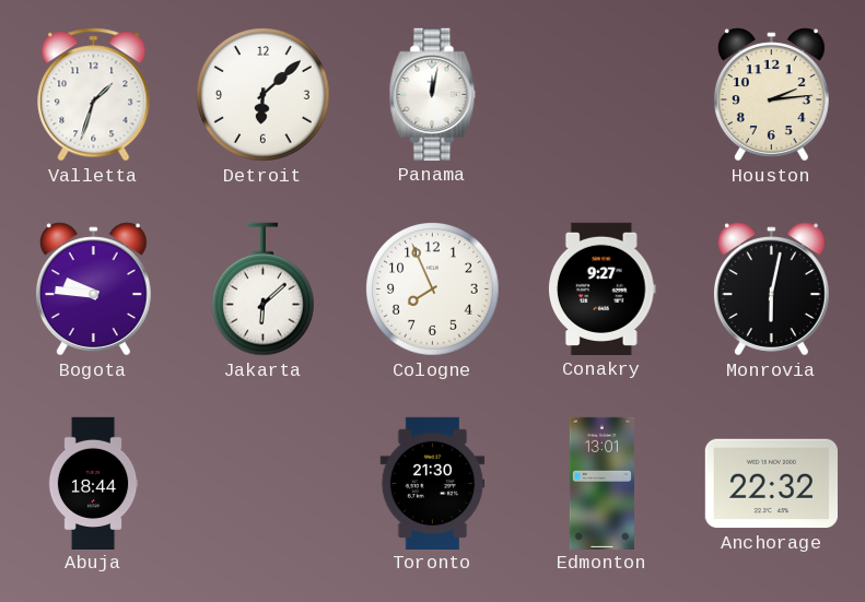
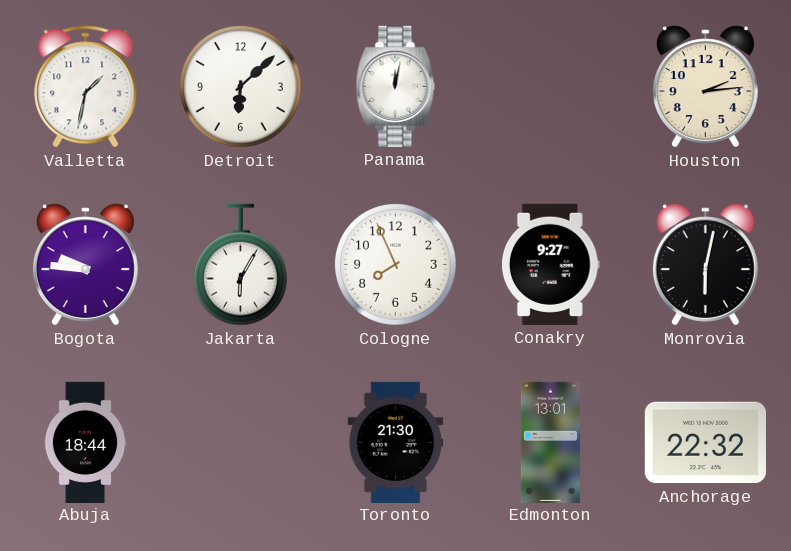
Valletta: 1:33 -> 1:32
Jakarta: 6:08 -> 6:05
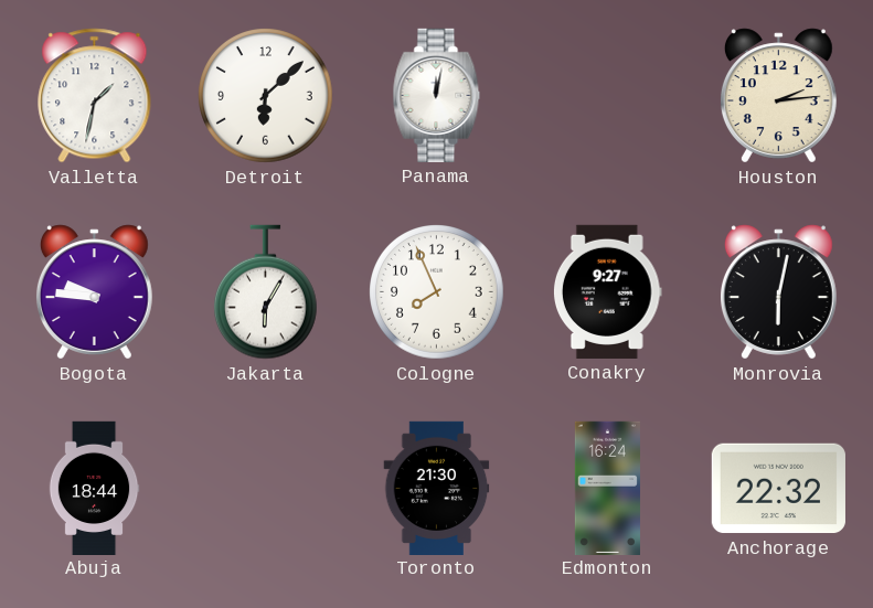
Edmonton: 13:01 -> 16:24
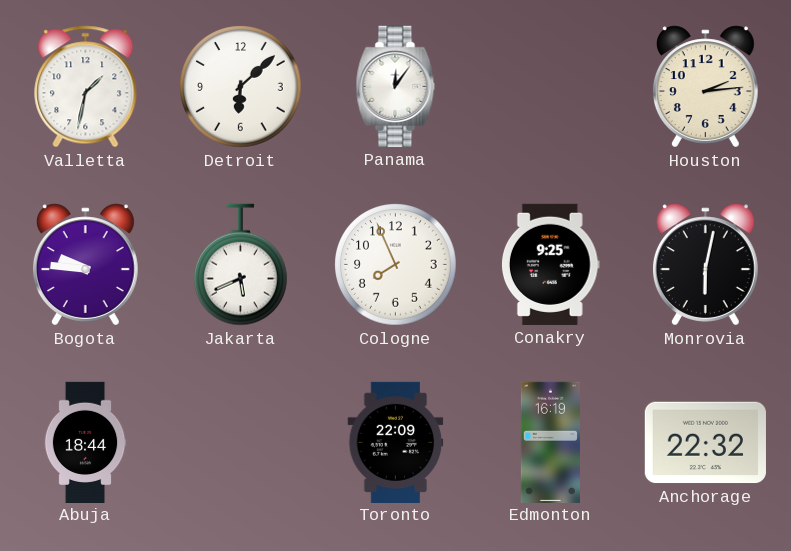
Panama: 12:02 -> 12:06
Jakarta: 6:05 -> 5:41
Conakry: 9:27 -> 9:25
Toronto: 21:30 -> 22:09
Edmonton: 16:24 -> 16:19
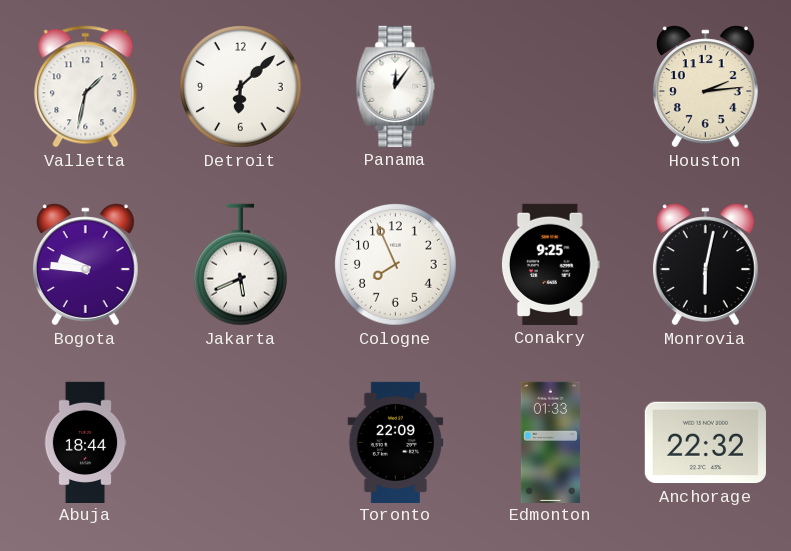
Edmonton: 16:19 -> 01:33
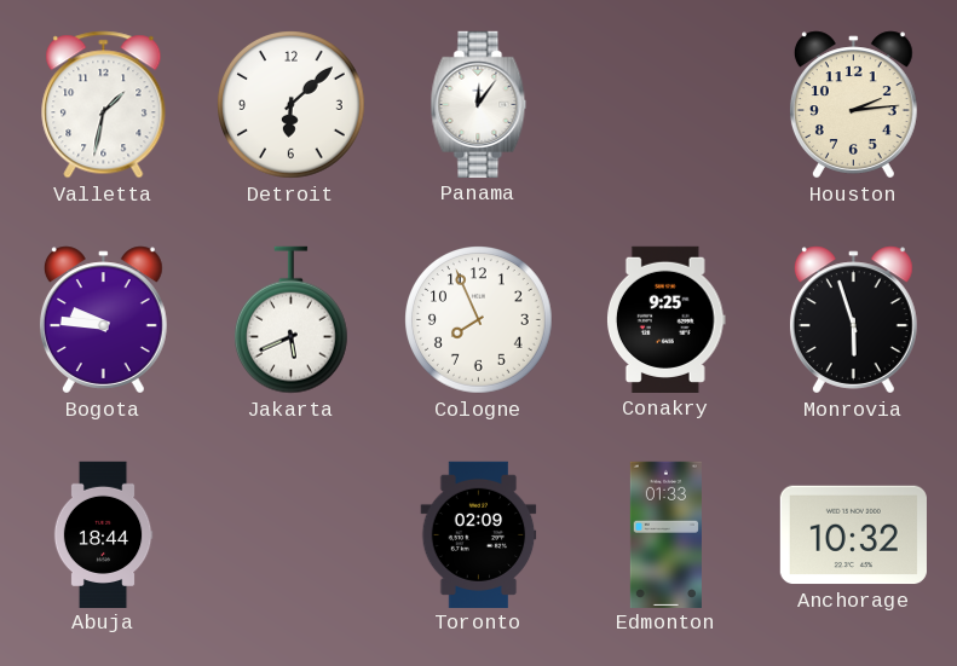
Monrovia: 6:02 -> 5:57
Toronto: 22:09 -> 02:09
Anchorage: 22:32 -> 10:32
